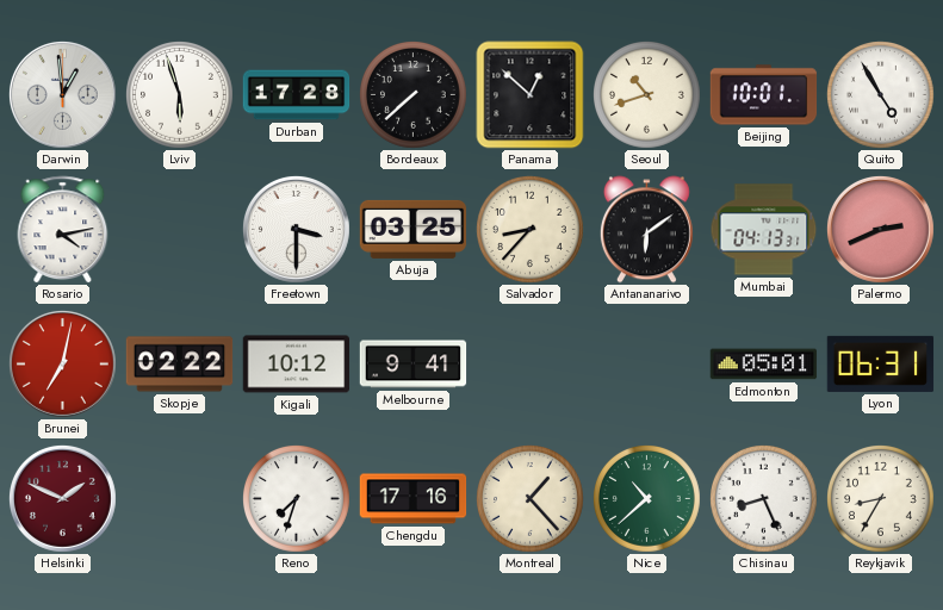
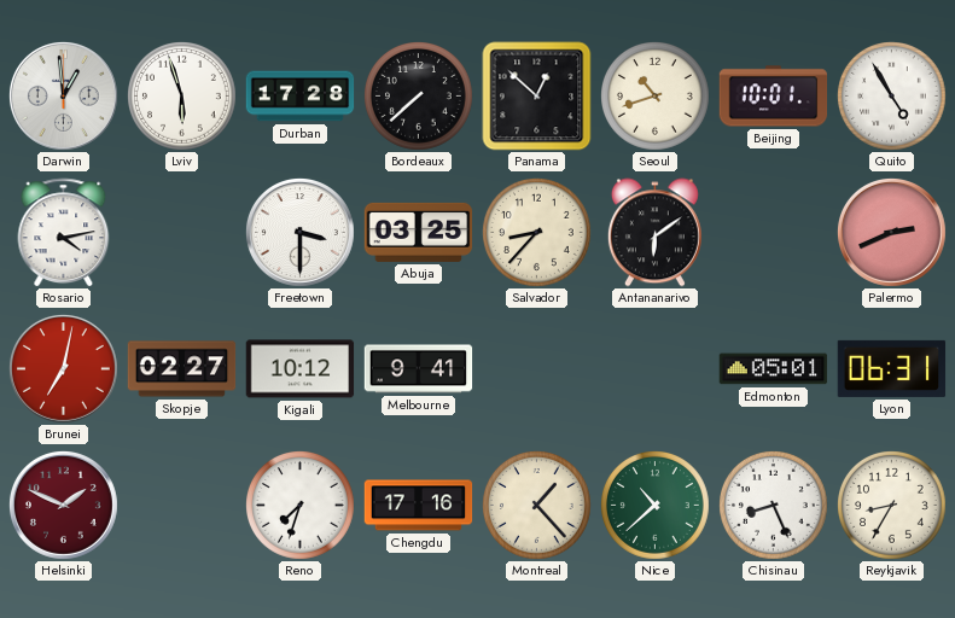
Mumbai: 04:13 -> none
Skopje: 02:22 -> 02:27
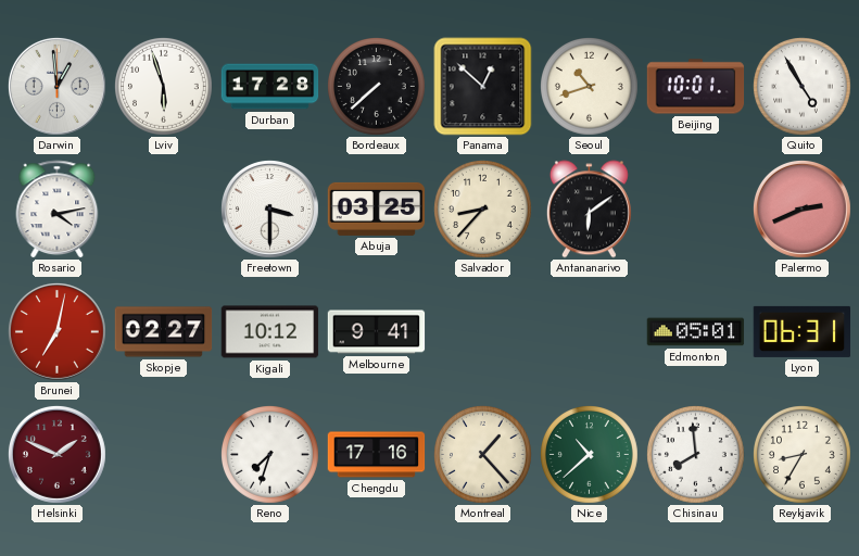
Chisinau: 8:26 -> 7:59
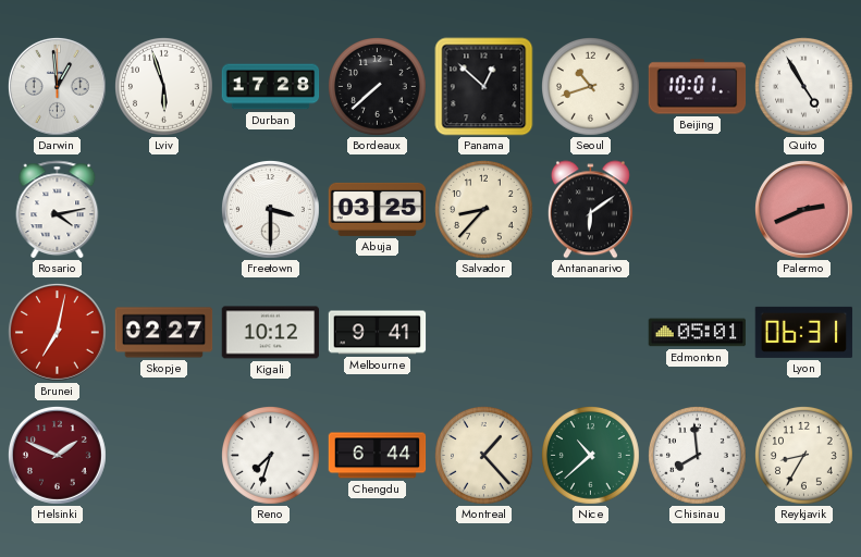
Chengdu: 17:16 -> 6:44
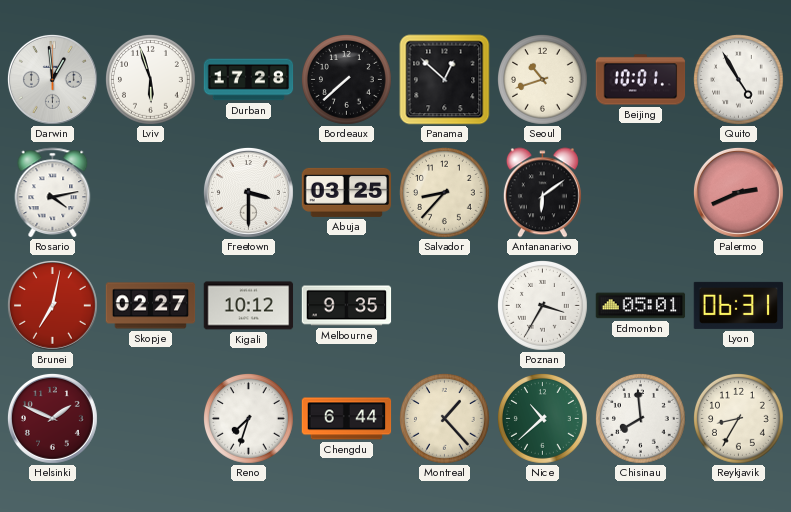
Melbourne: 9:41 -> 9:35
Poznan: none -> 3:35
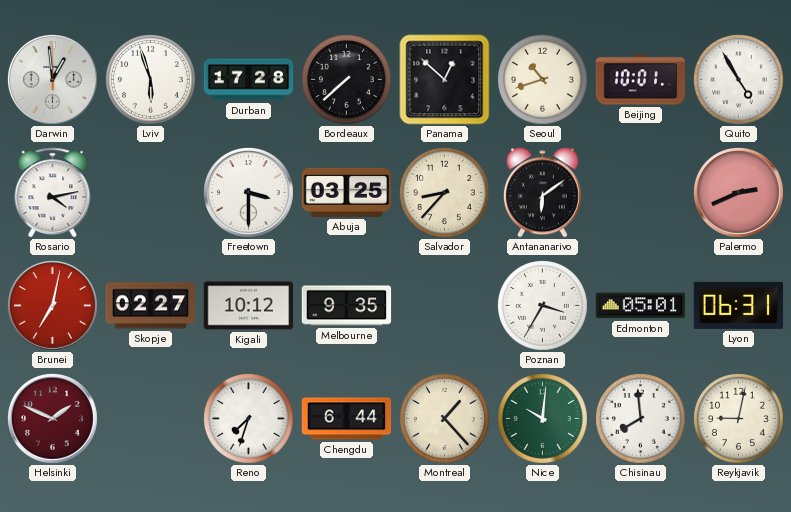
Nice: 10:38 -> 10:01
Reykjavik: 8:35 -> 9:02
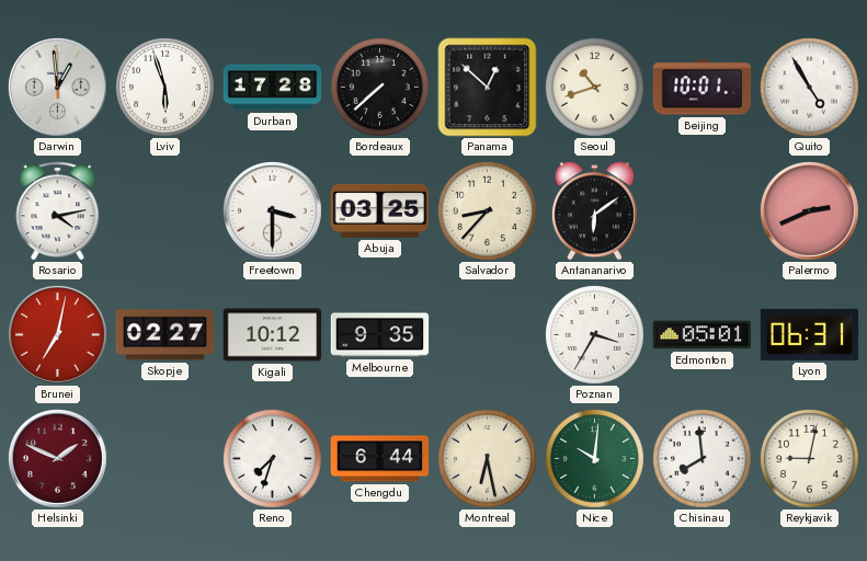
Montreal: 1:23 -> 6:28
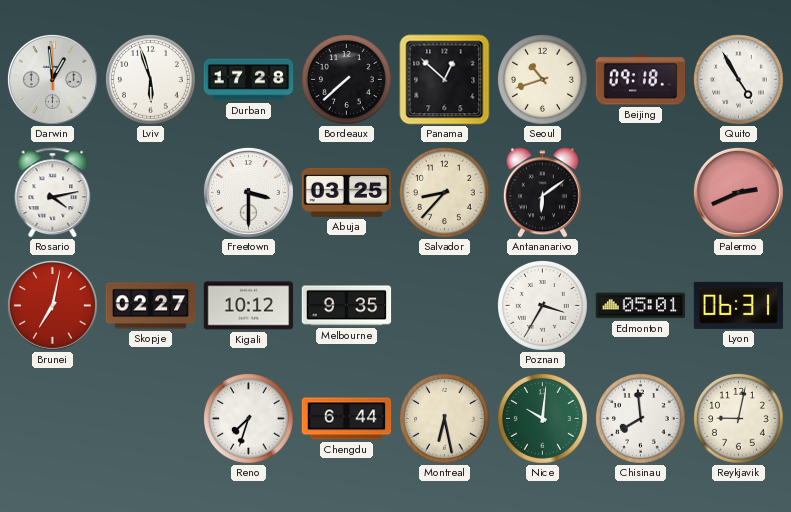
Beijing: 10:01 -> 09:18
Helsinki: 1:49 -> none
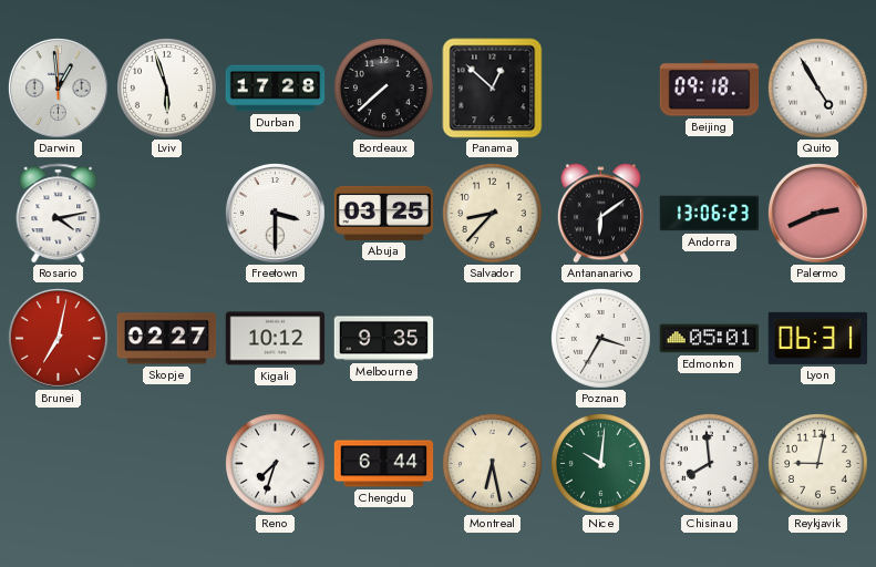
Seoul: 10:42 -> none
Andorra: none -> 13:06
